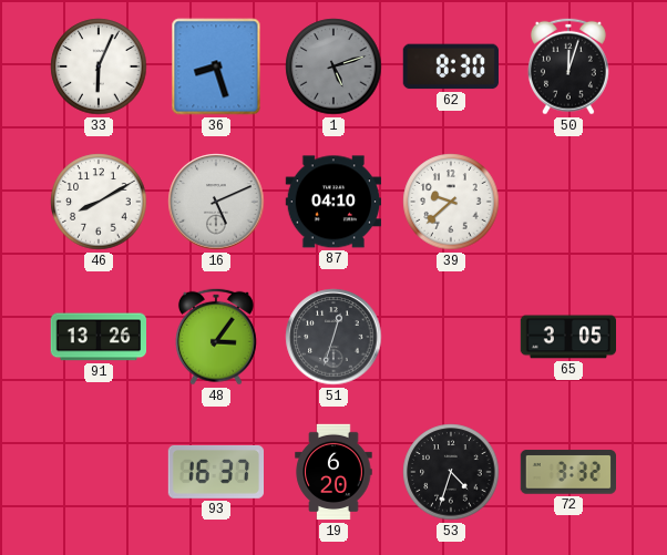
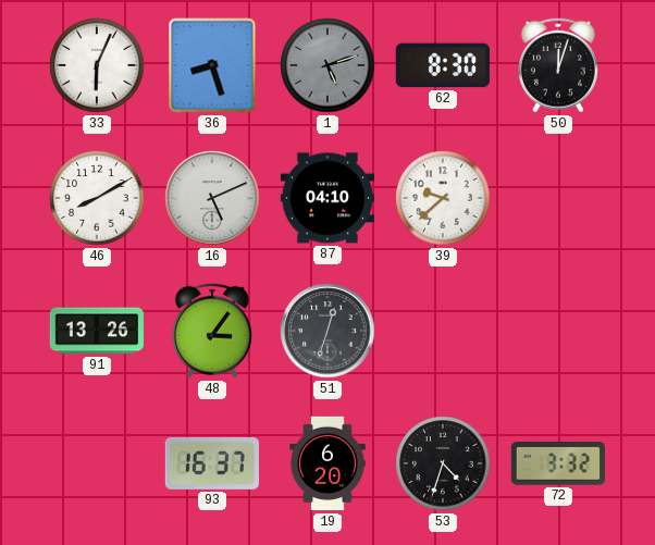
65: 3:05 -> none
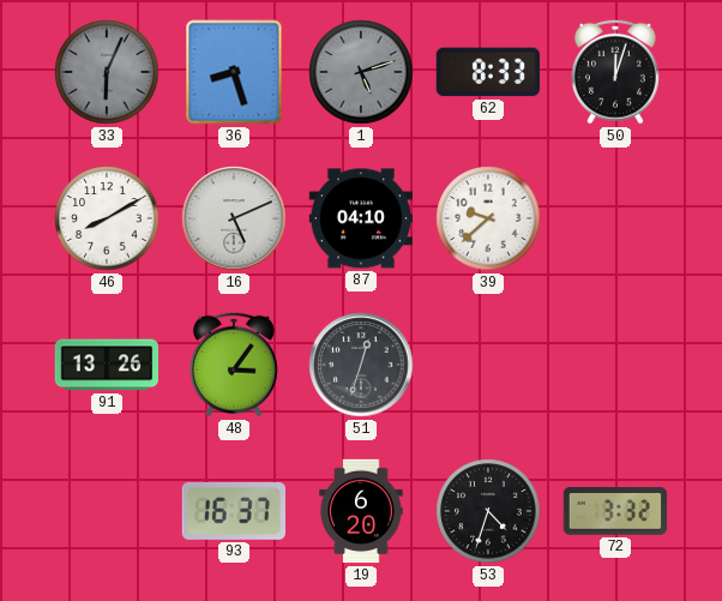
33 dial: white -> grey
62: 8:30 -> 8:33
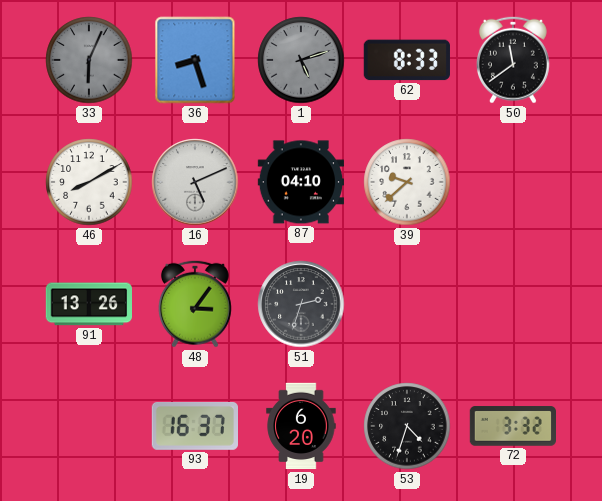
50: 12:03 -> 11:39
51: 12:33 -> 2:33
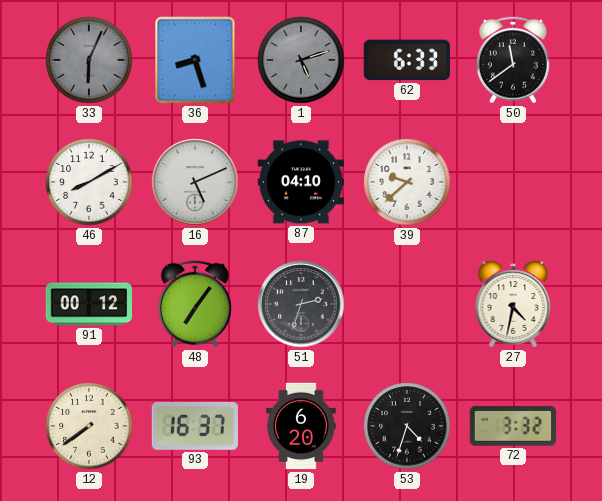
62: 8:33 -> 6:33
91: 13:26 -> 00:12
48: 3:06 -> 7:06
27: none -> 4:32
12: none -> 7:39
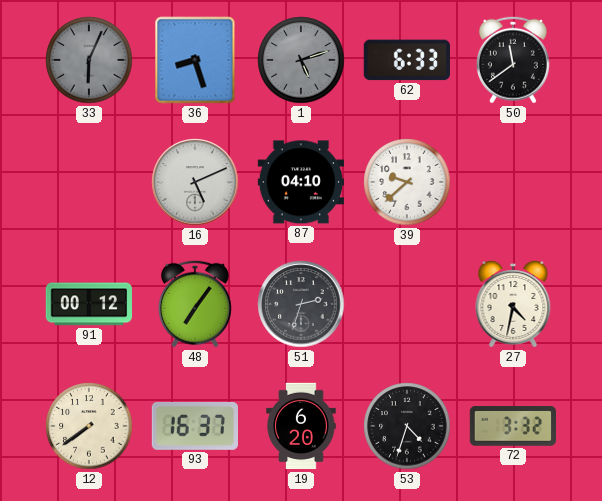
46: 8:10 -> none
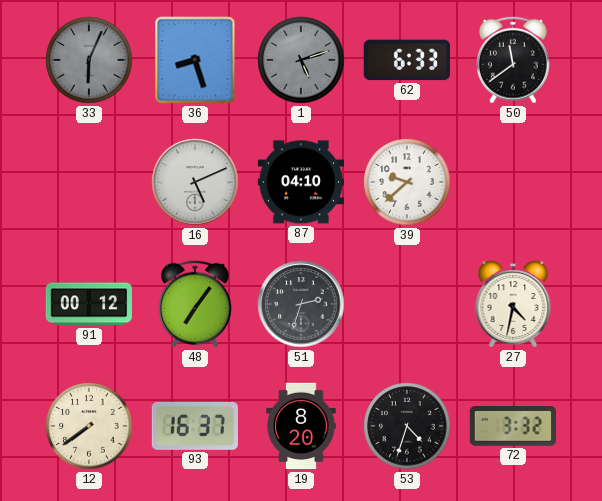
19: 6:20 -> 8:20
